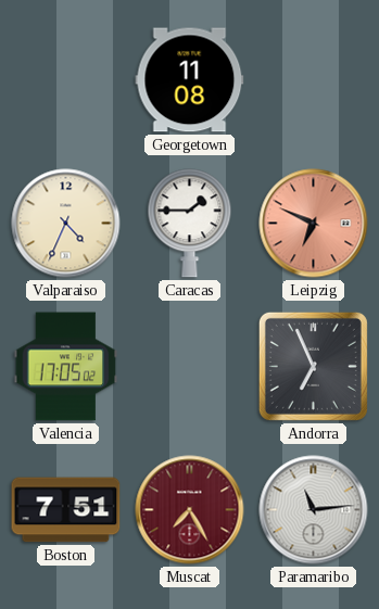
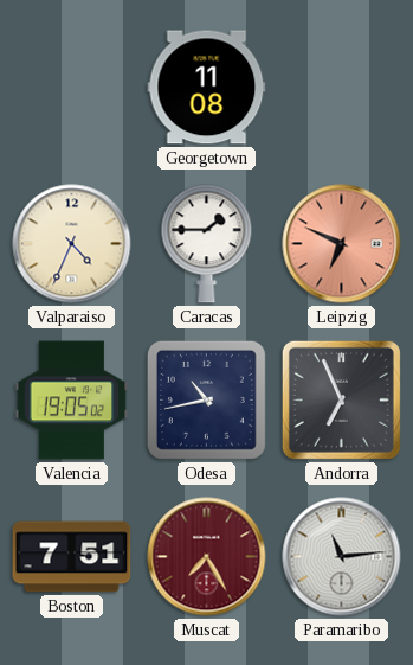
Valencia: 17:05 -> 19:05
Odesa: none -> 10:43
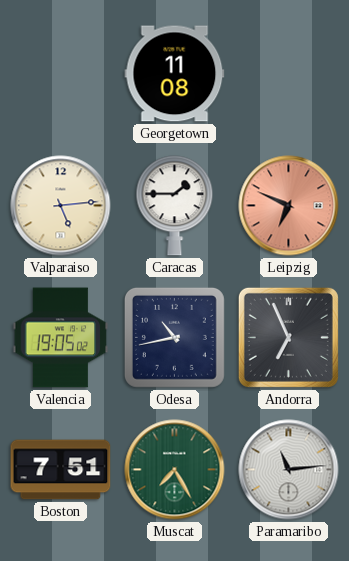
Valparaiso: 4:34 -> 5:14
Muscat dial: burgundy -> green
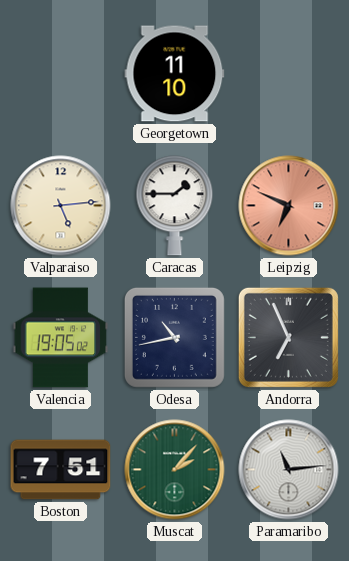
Georgetown: 11:08 -> 11:10
Muscat: 7:25 -> 2:07
